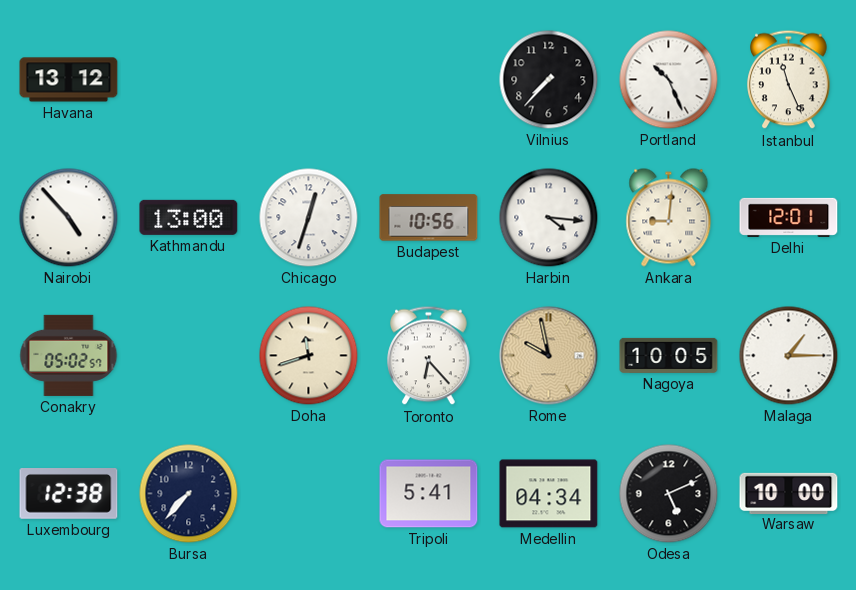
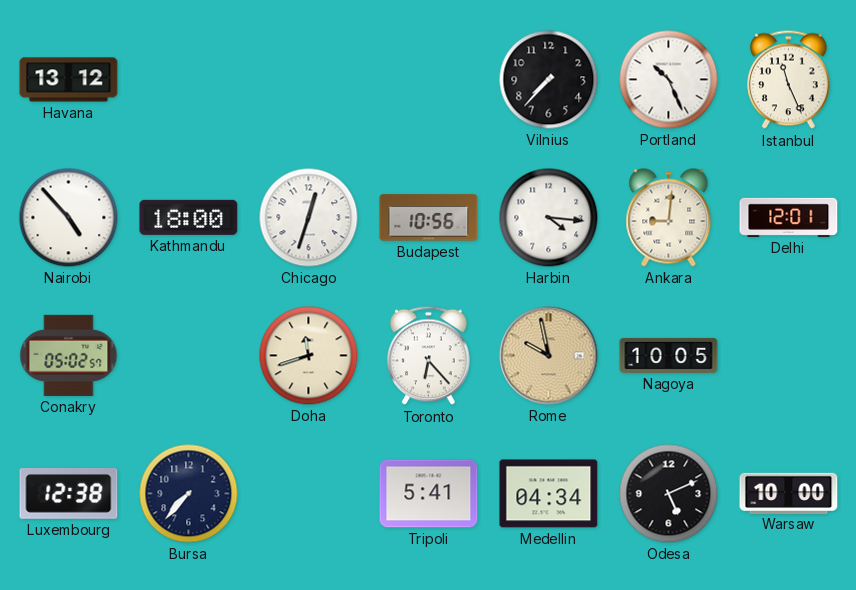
Kathmandu: 13:00 -> 18:00
Malaga: 1:15 -> none
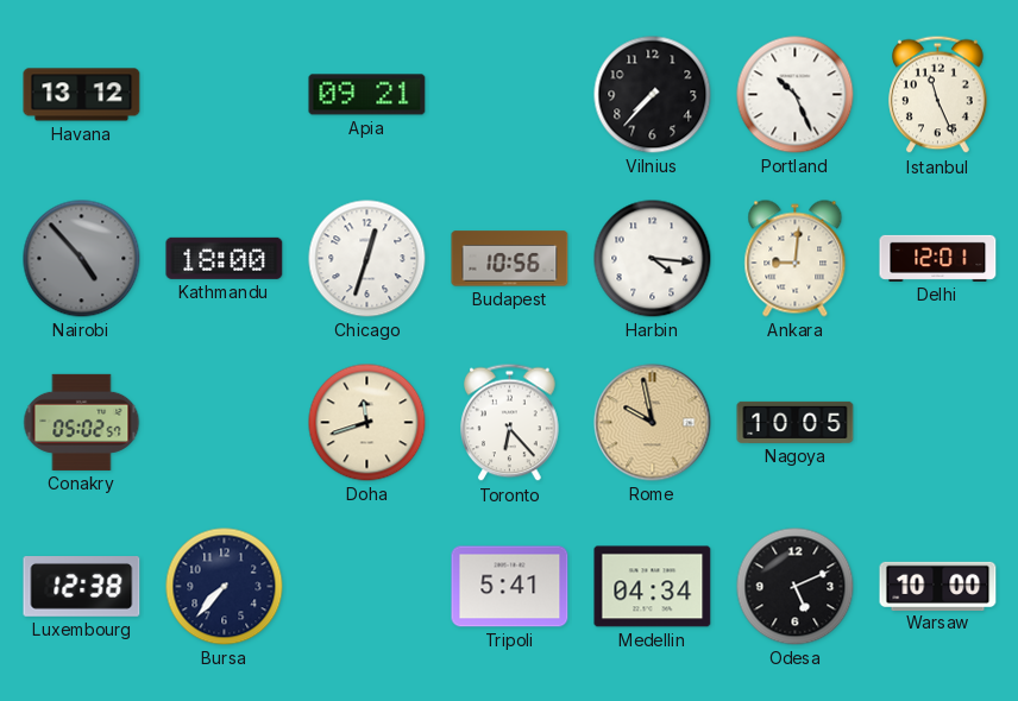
Apia: none -> 09:21
Nairobi dial: white -> grey
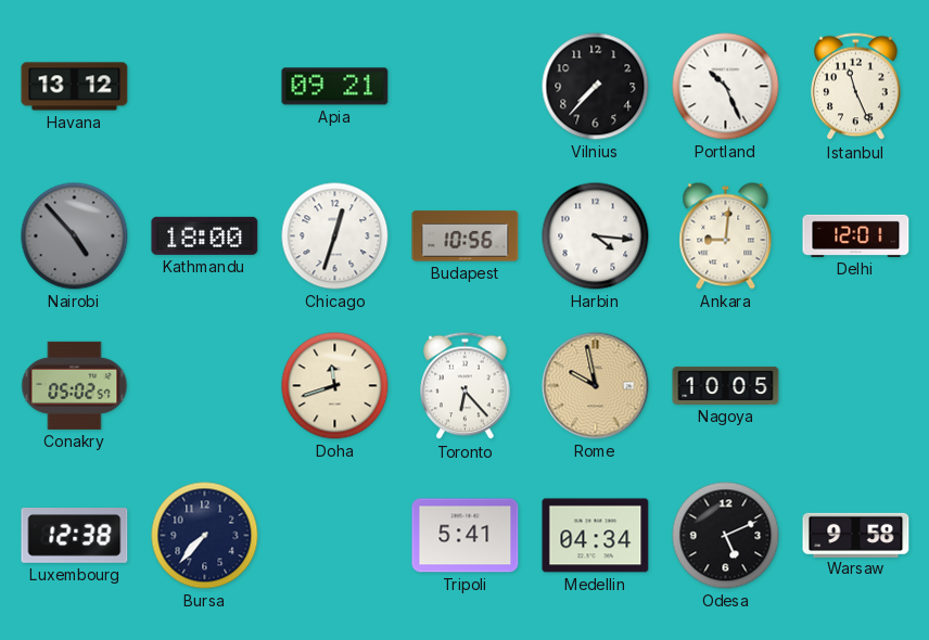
Warsaw: 10:00 -> 9:58
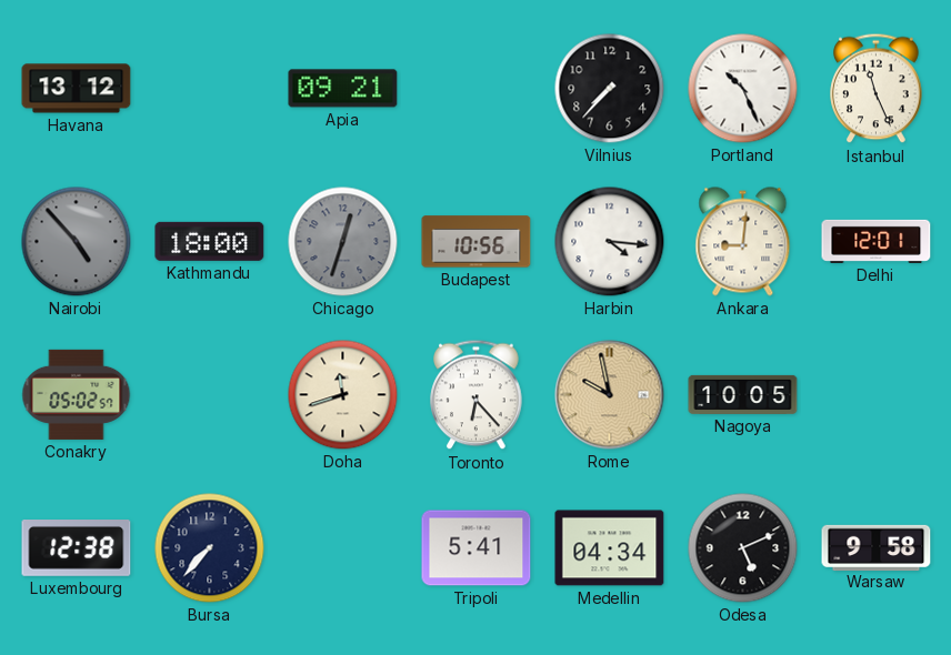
Chicago dial: white -> grey
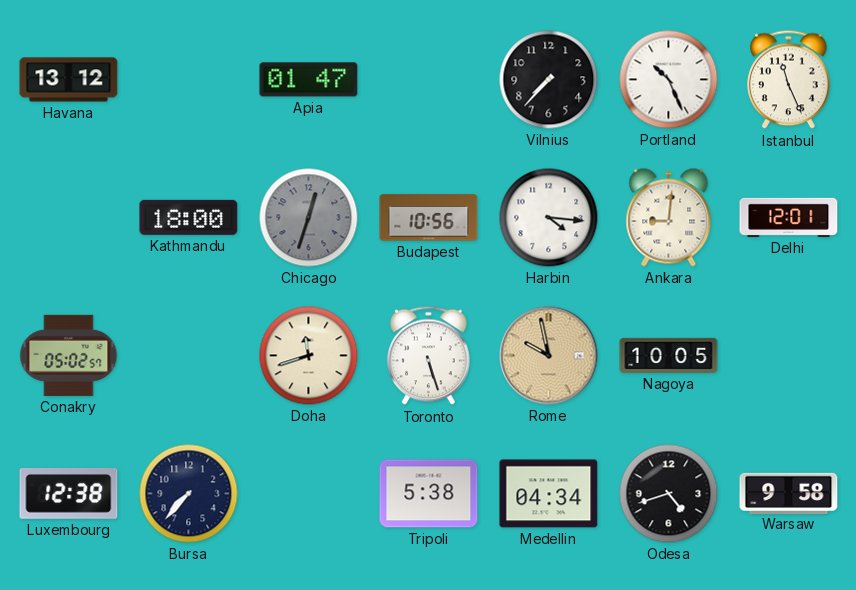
Apia: 09:21 -> 01:47
Nairobi: 4:53 -> none
Toronto: 6:23 -> 5:27
Tripoli: 5:41 -> 5:38
Odesa: 5:11 -> 4:42
